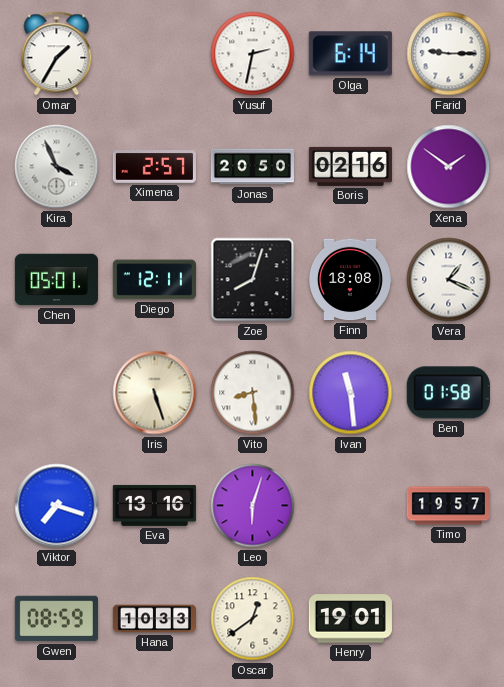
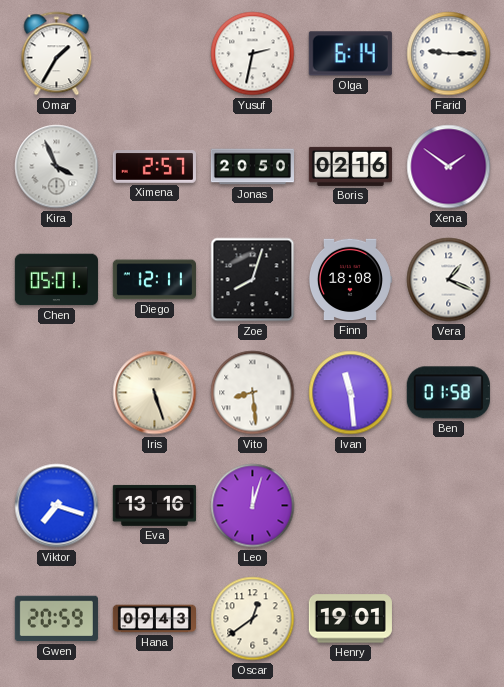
Leo: 6:03 -> 12:03
Timo: 19:57 -> none
Gwen: 08:59 -> 20:59
Hana: 10:33 -> 09:43
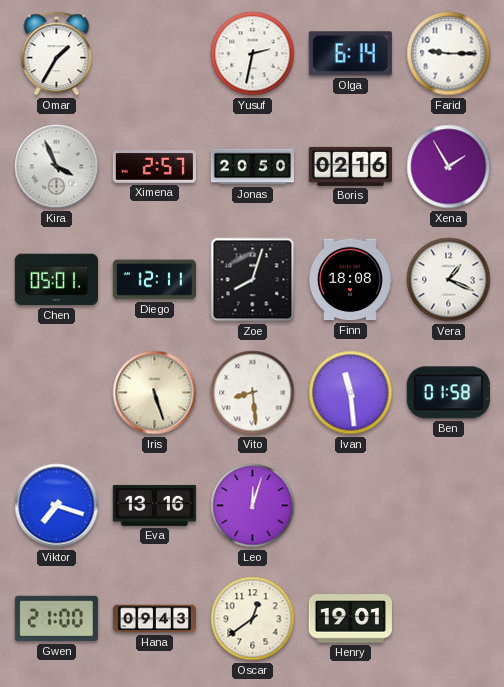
Xena: 1:51 -> 1:55
Gwen: 20:59 -> 21:00
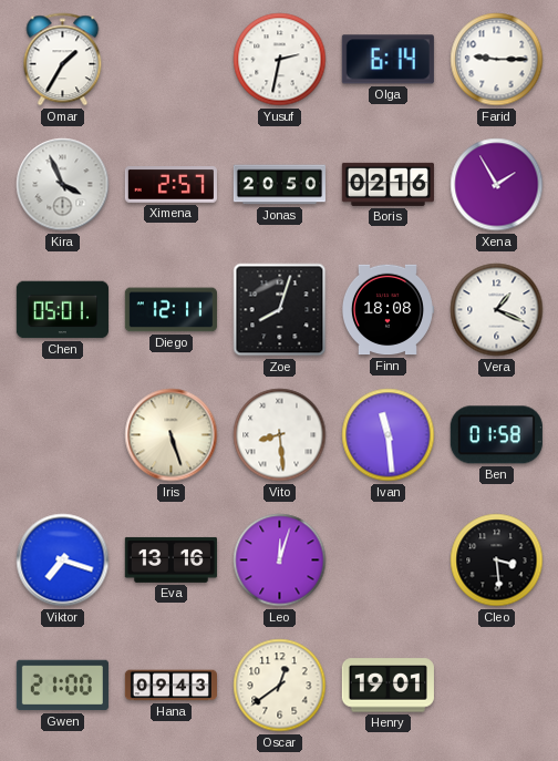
Cleo: none -> 3:29
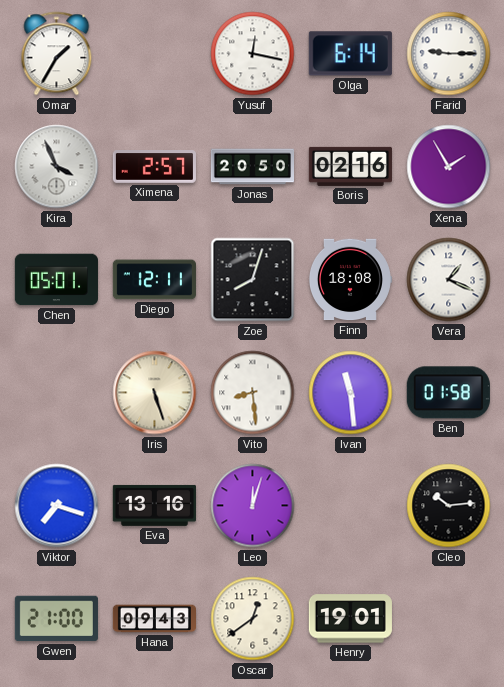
Yusuf: 2:32 -> 12:17
Cleo: 3:29 -> 10:14
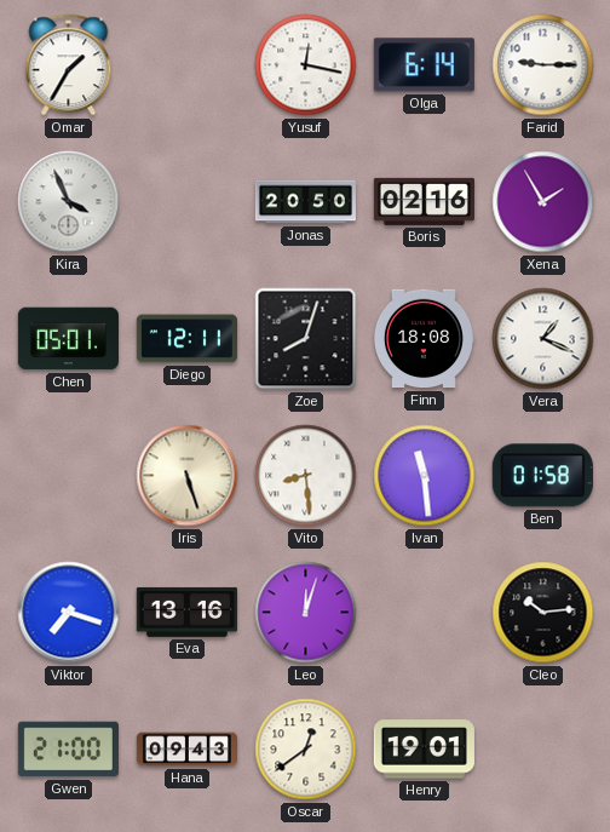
Ximena: 2:57 -> none
